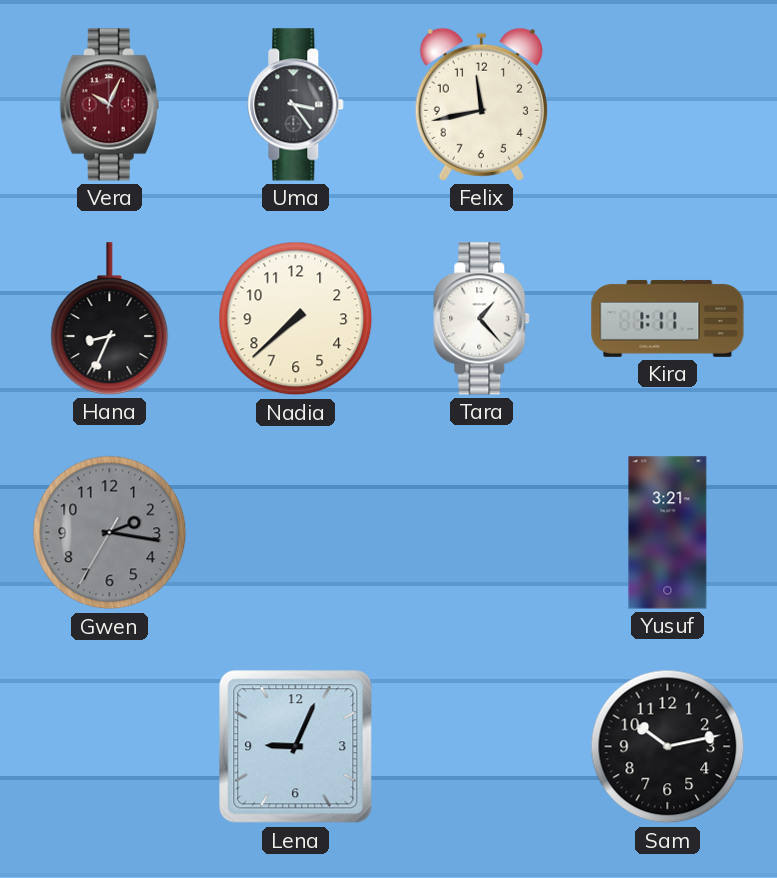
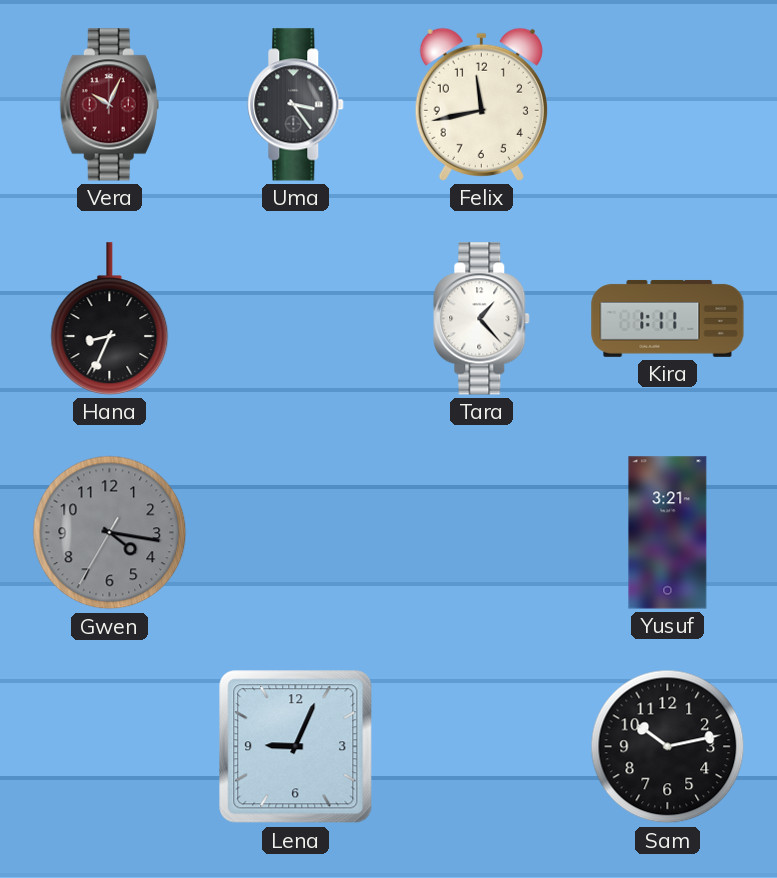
Nadia: 7:38 -> none
Gwen: 2:16 -> 4:16
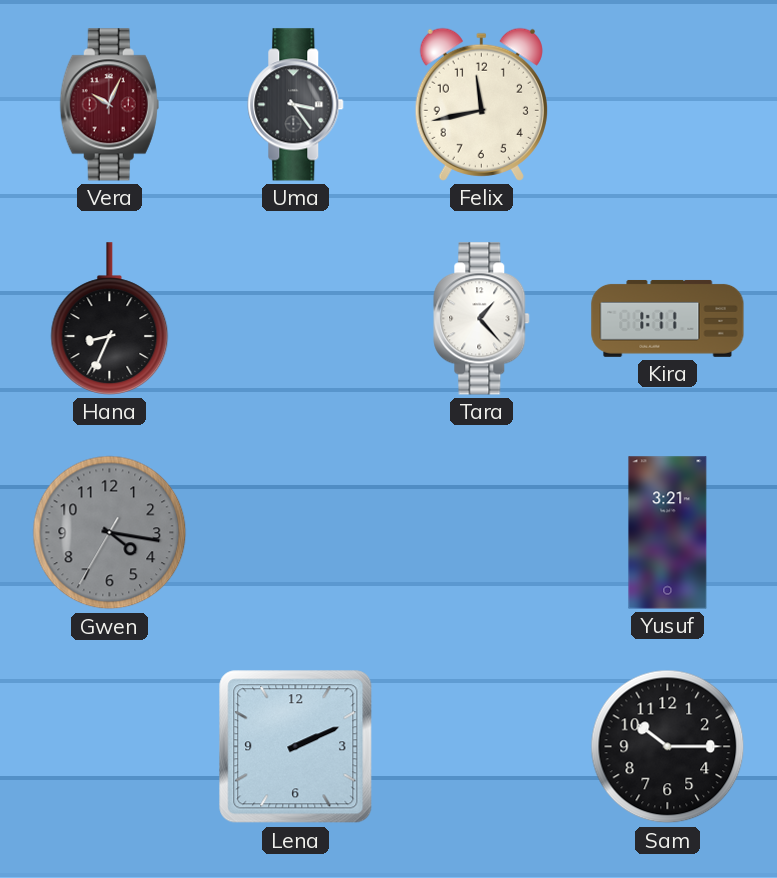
Lena: 9:04 -> 2:11
Sam: 10:13 -> 10:15
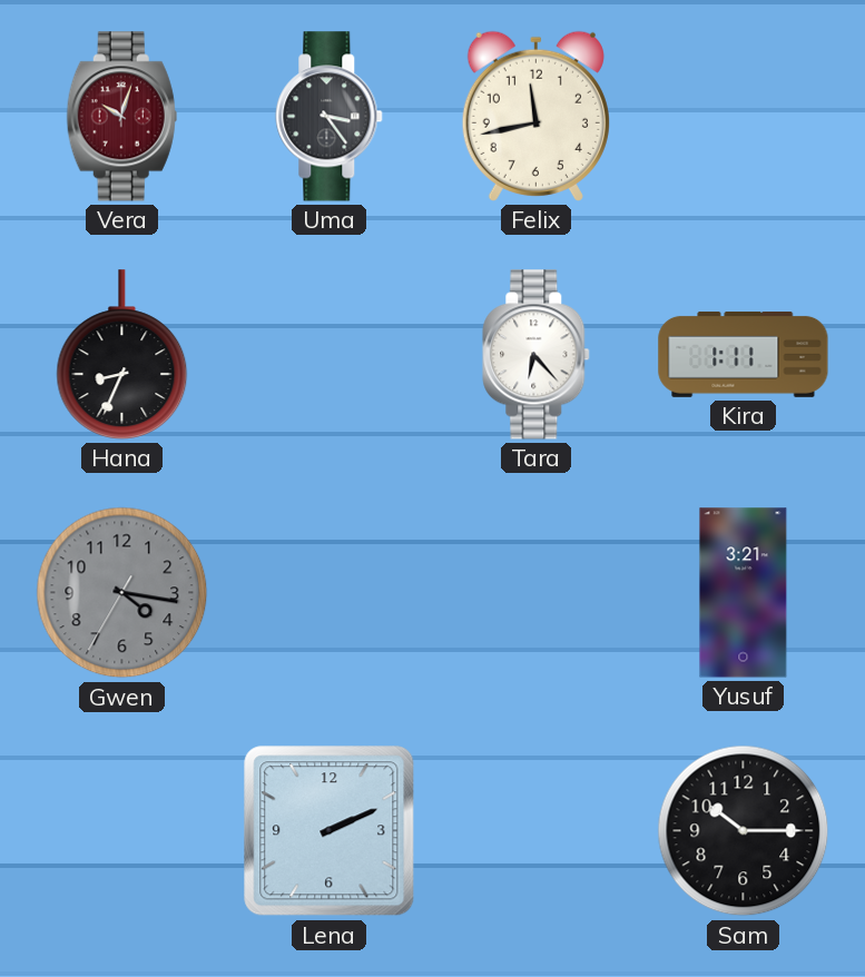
Vera: 10:04 -> 10:03
Tara: 1:23 -> 6:23
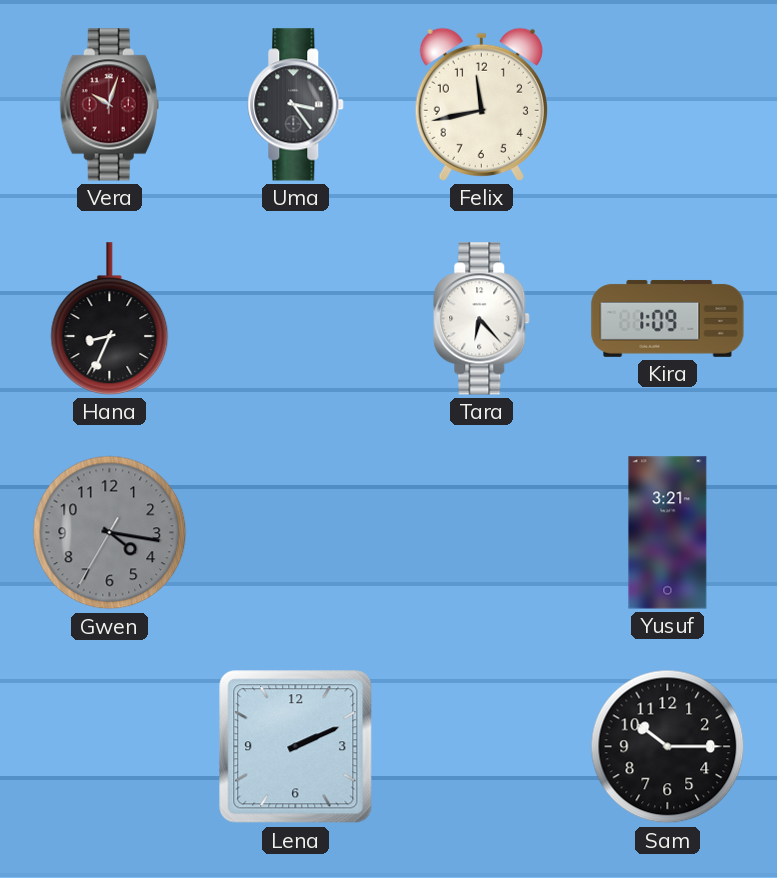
Kira: 1:11 -> 1:09
